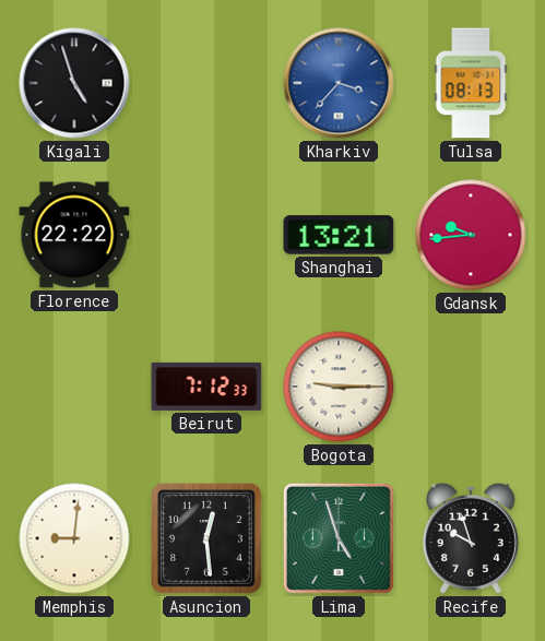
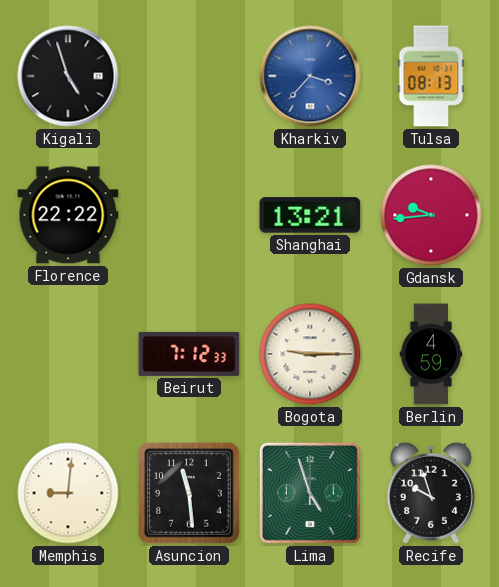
Berlin: none -> 4:59
Asuncion: 12:29 -> 11:29
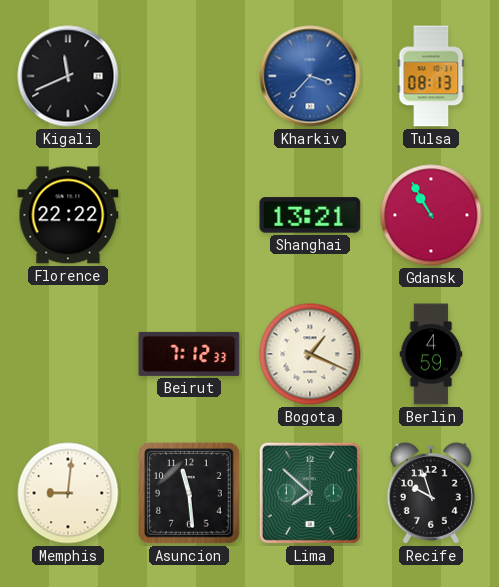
Kigali: 4:57 -> 11:41
Gdansk: 9:44 -> 10:55
Bogota: 9:15 -> 1:19
Lima: 4:57 -> 7:52
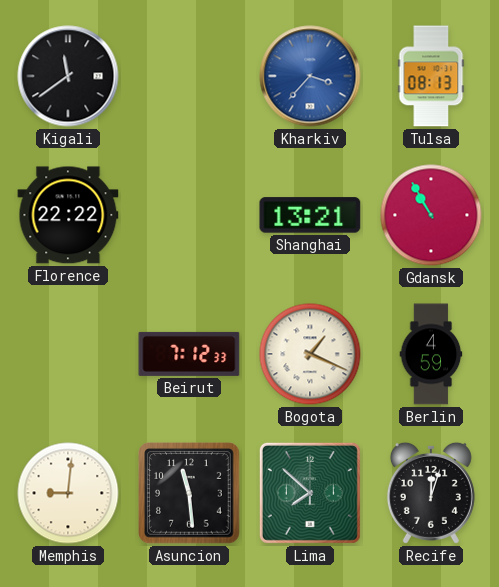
Kigali: 11:41 -> 11:39
Recife: 9:57 -> 12:03
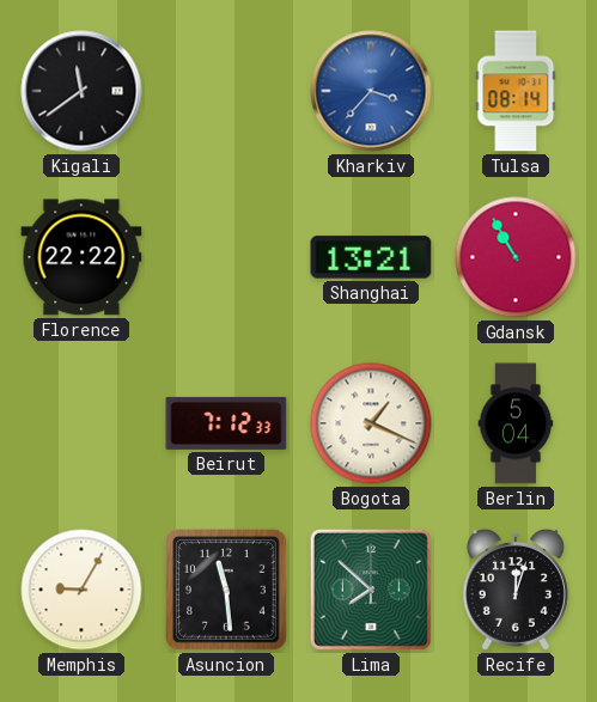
Tulsa: 08:13 -> 08:14
Berlin: 4:59 -> 5:04
Memphis: 9:01 -> 9:05
